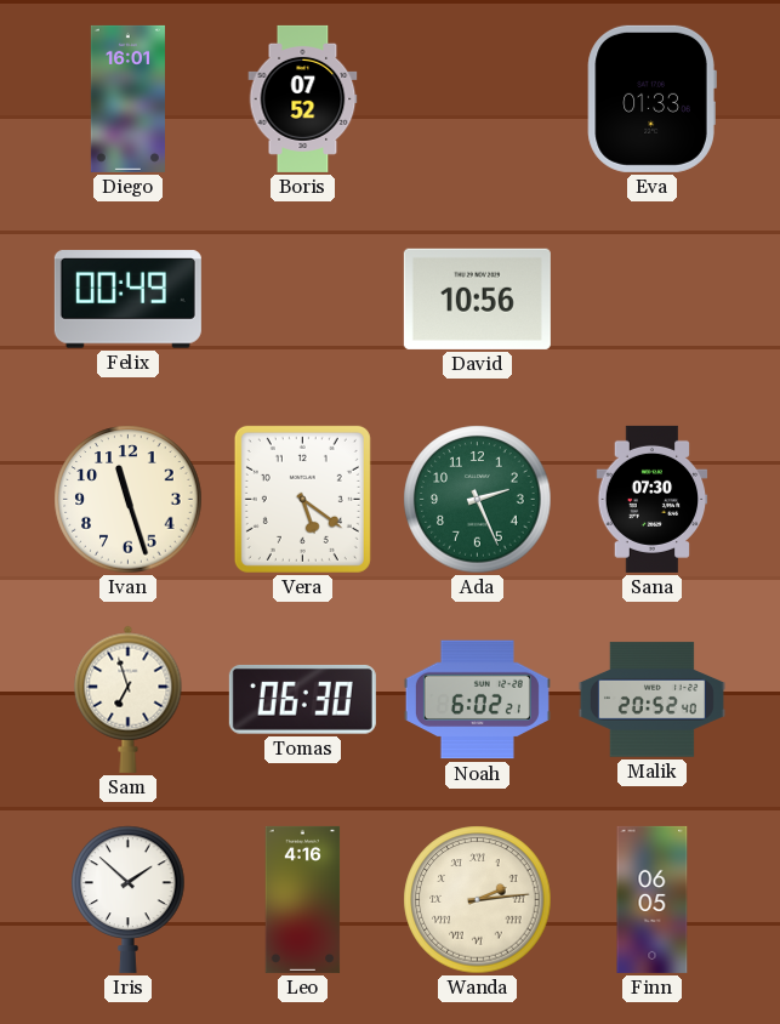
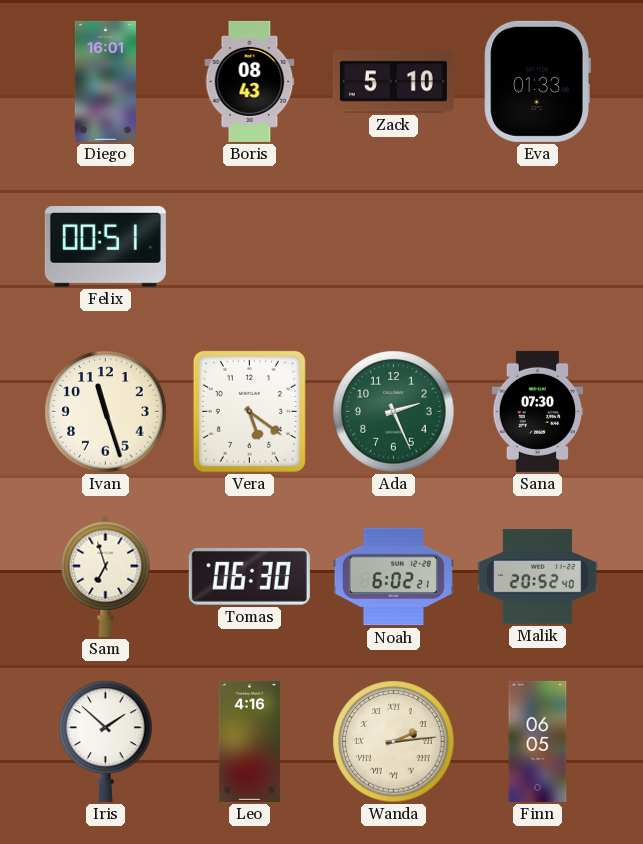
Boris: 07:52 -> 08:43
Zack: none -> 5:10
Felix: 00:49 -> 00:51
David: 10:56 -> none
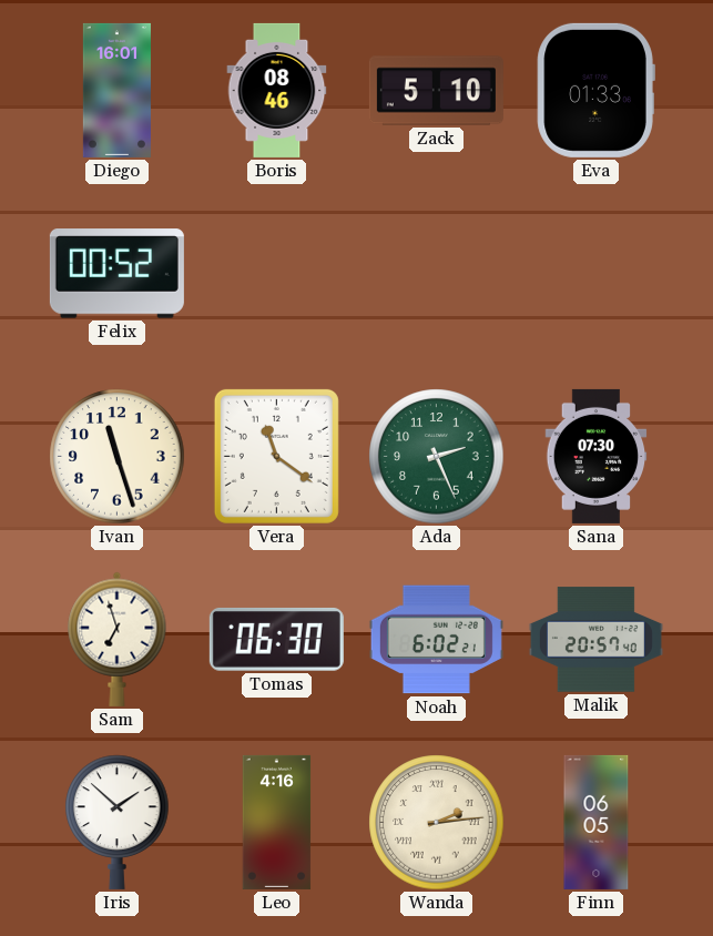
Boris: 08:43 -> 08:46
Felix: 00:51 -> 00:52
Vera: 5:21 -> 11:21
Malik: 20:52 -> 20:57
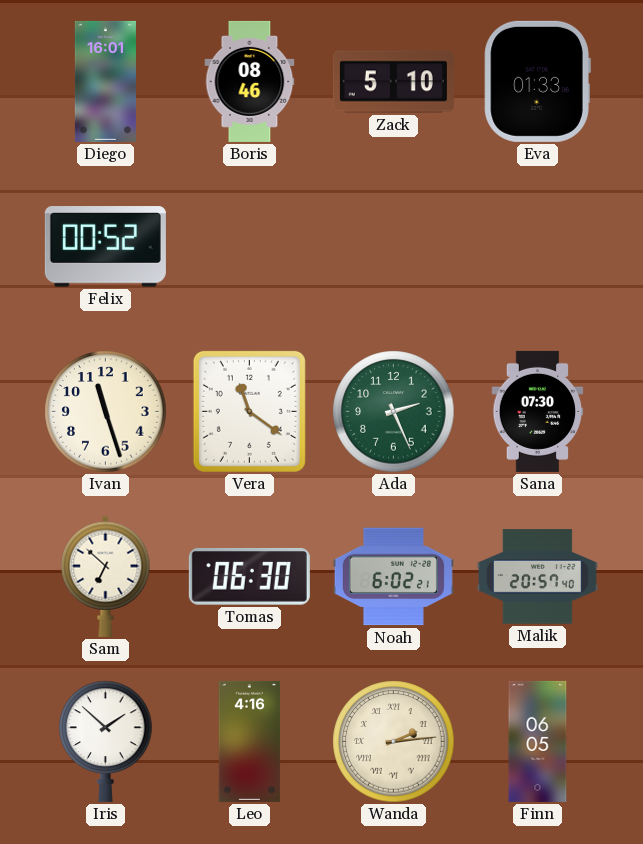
Sam: 6:57 -> 6:52
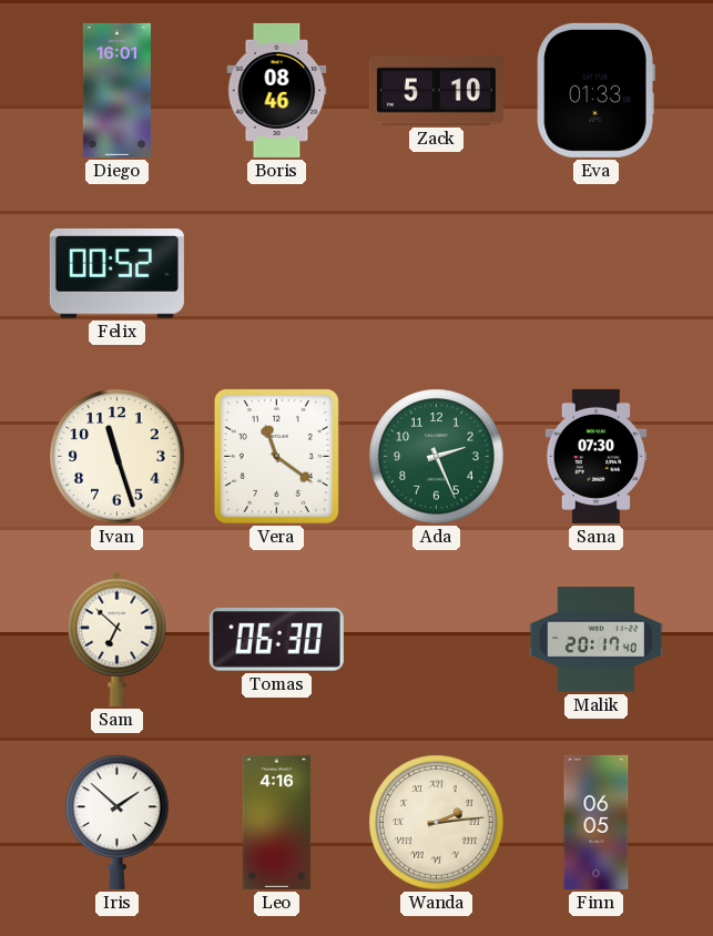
Noah: 6:02 -> none
Malik: 20:57 -> 20:17
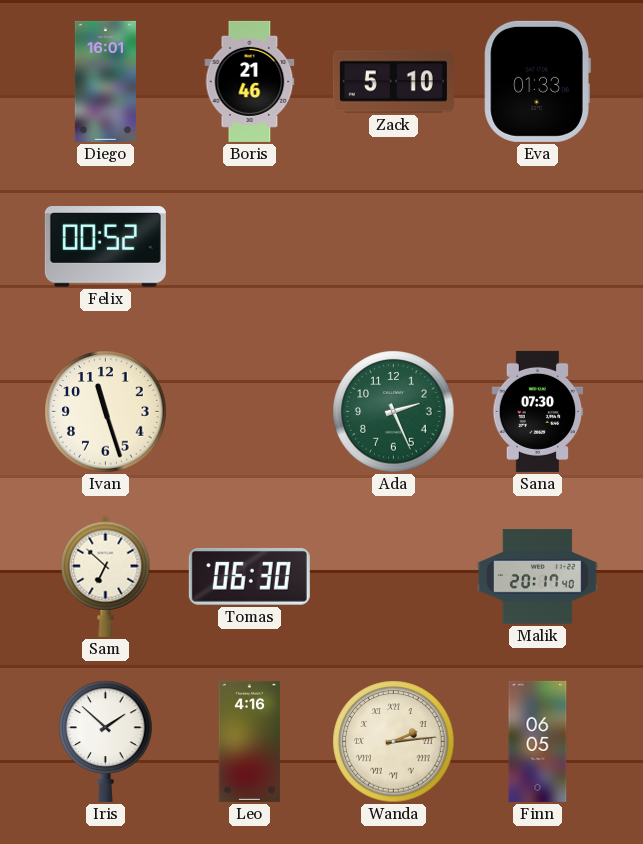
Boris: 08:46 -> 21:46
Vera: 11:21 -> none
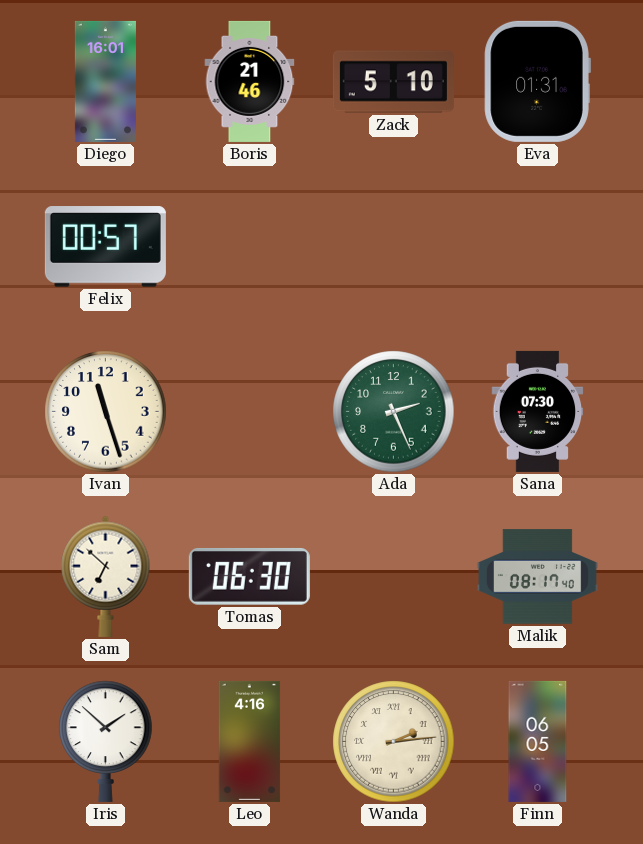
Eva: 01:33 -> 01:31
Felix: 00:52 -> 00:57
Malik: 20:17 -> 08:17
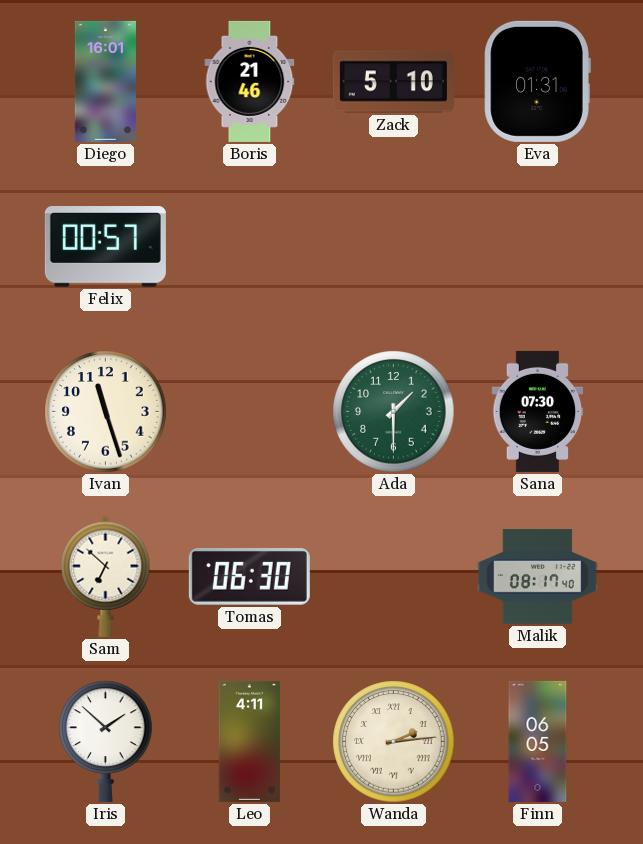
Ada: 2:26 -> 1:30
Leo: 4:16 -> 4:11
